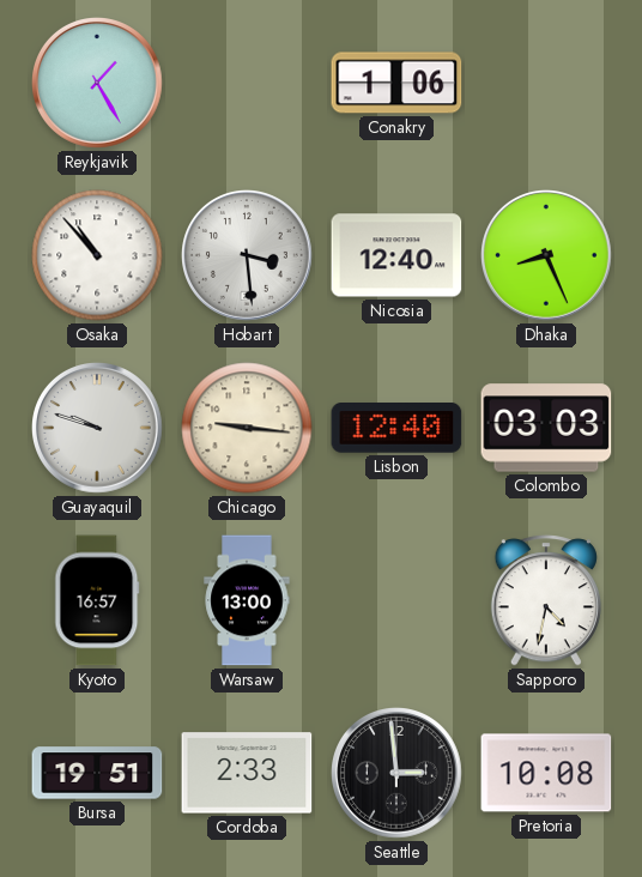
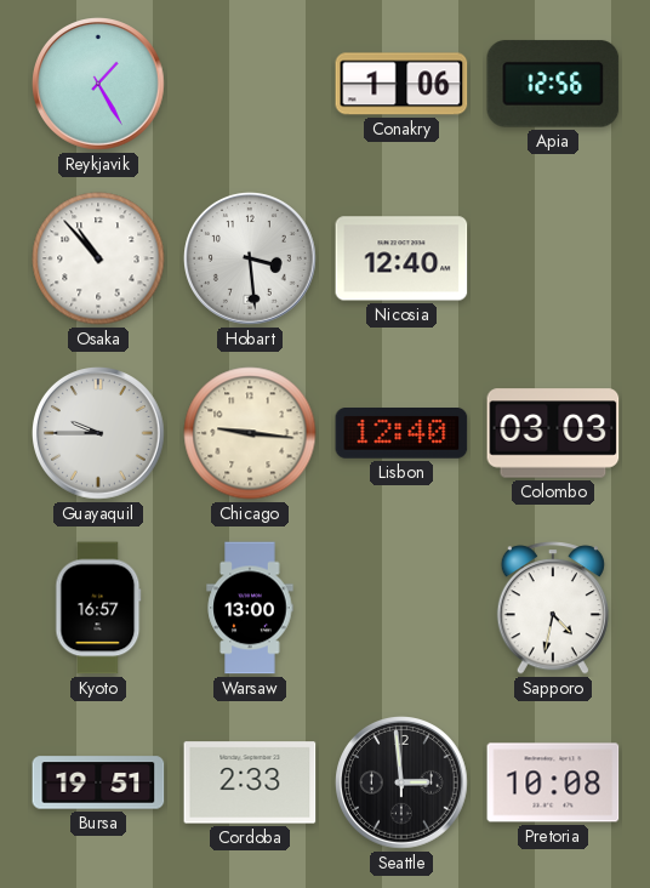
Apia: none -> 12:56
Dhaka: 8:26 -> none
Guayaquil: 9:48 -> 9:45
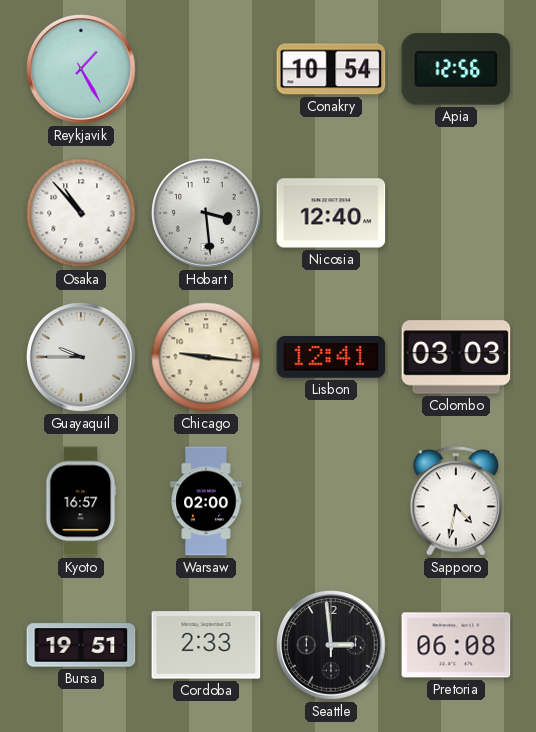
Conakry: 1:06 -> 10:54
Lisbon: 12:40 -> 12:41
Warsaw: 13:00 -> 02:00
Pretoria: 10:08 -> 06:08
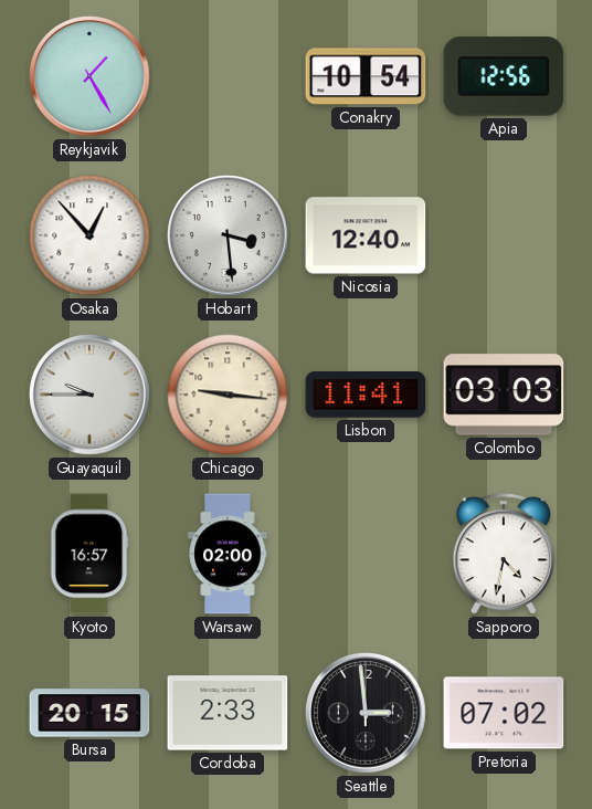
Osaka: 10:53 -> 12:53
Lisbon: 12:41 -> 11:41
Bursa: 19:51 -> 20:15
Pretoria: 06:08 -> 07:02
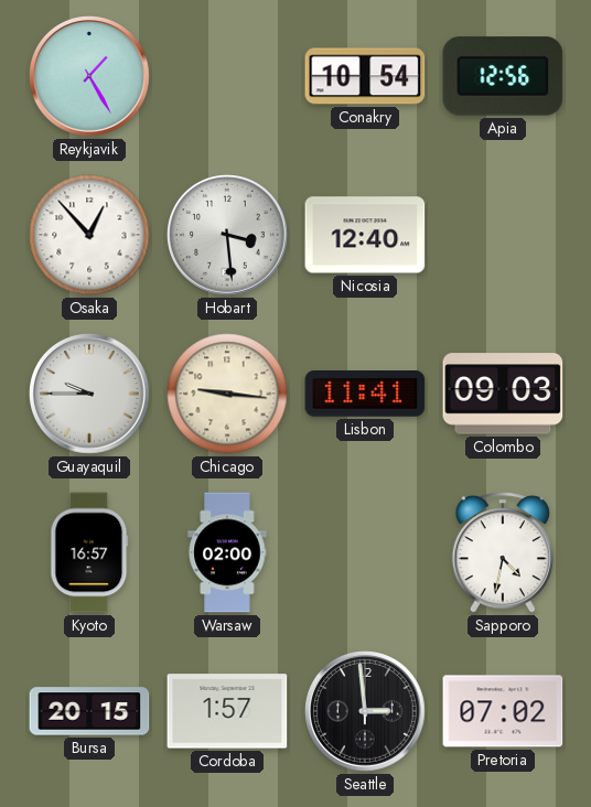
Colombo: 03:03 -> 09:03
Cordoba: 2:33 -> 1:57
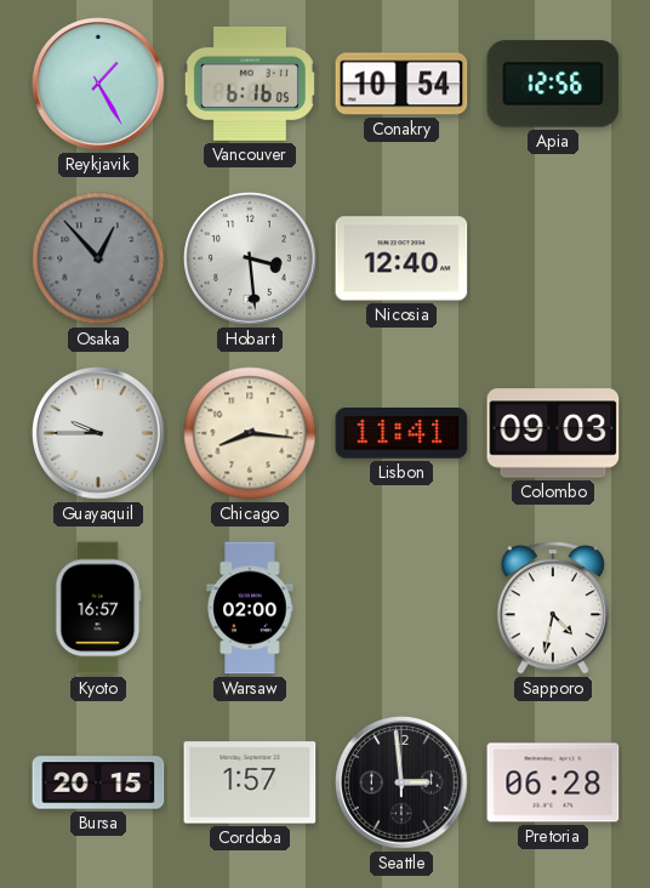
Vancouver: none -> 6:16
Osaka dial: white -> grey
Chicago: 9:16 -> 8:16
Pretoria: 07:02 -> 06:28
